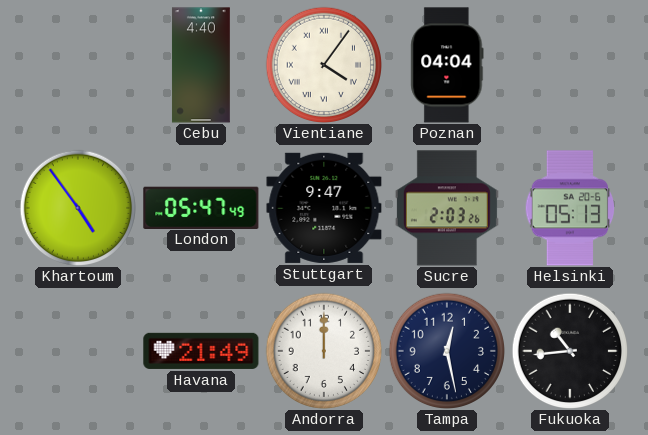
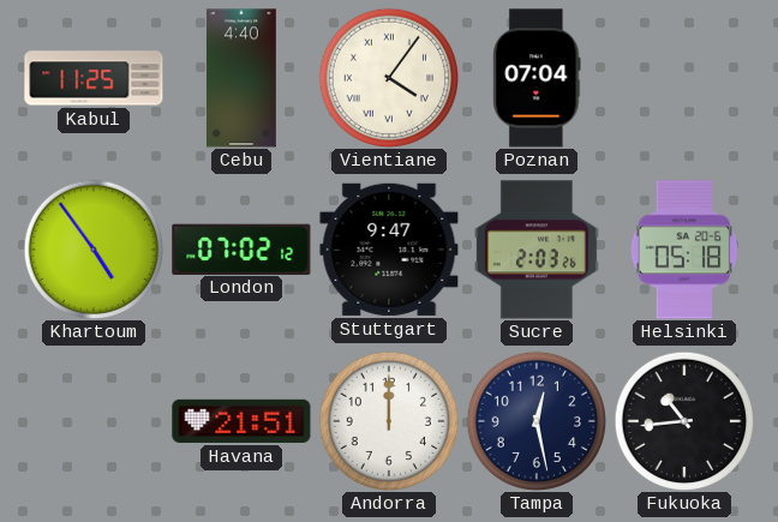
Kabul: none -> 11:25
Poznan: 04:04 -> 07:04
London: 05:47 -> 07:02
Helsinki: 05:13 -> 05:18
Havana: 21:49 -> 21:51
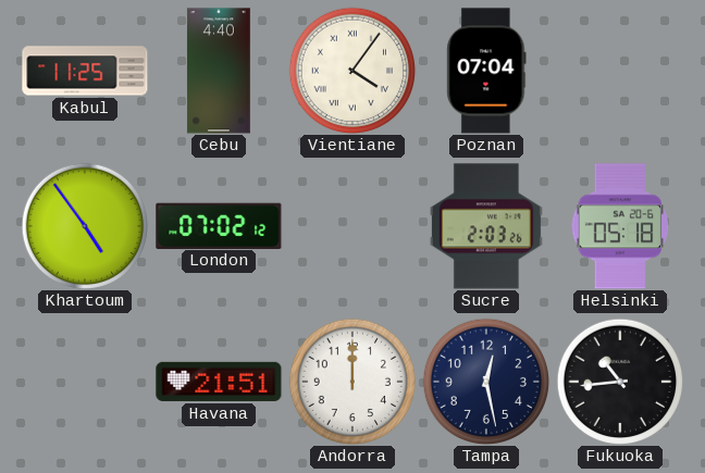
Stuttgart: 9:47 -> none
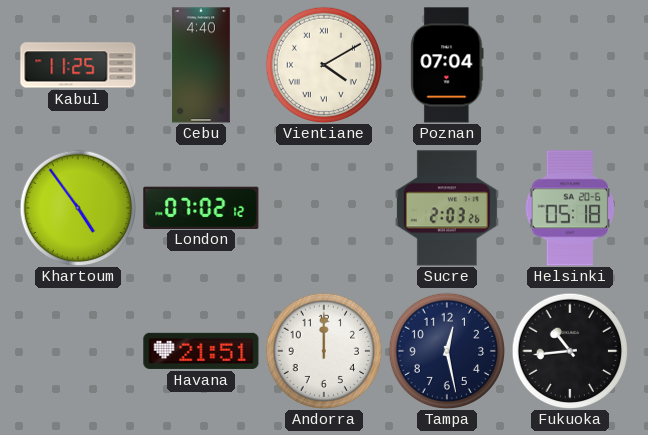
Vientiane: 4:06 -> 4:10
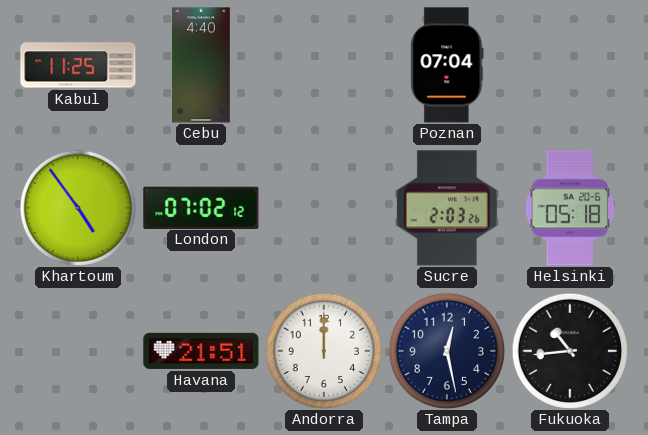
Vientiane: 4:10 -> none
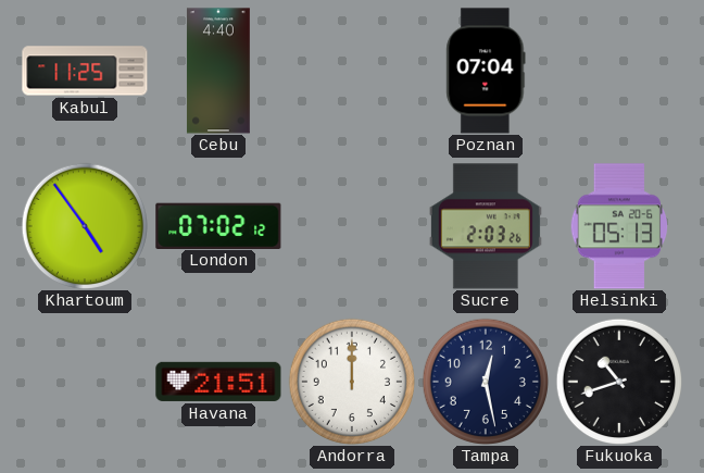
Helsinki: 05:18 -> 05:13
Fukuoka: 10:44 -> 10:42
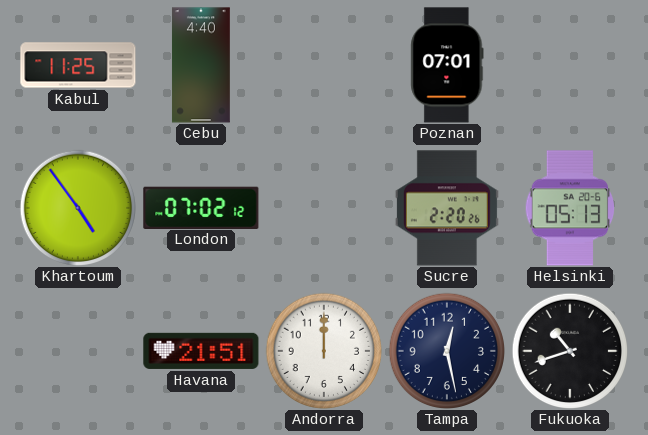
Poznan: 07:04 -> 07:01
Sucre: 2:03 -> 2:20
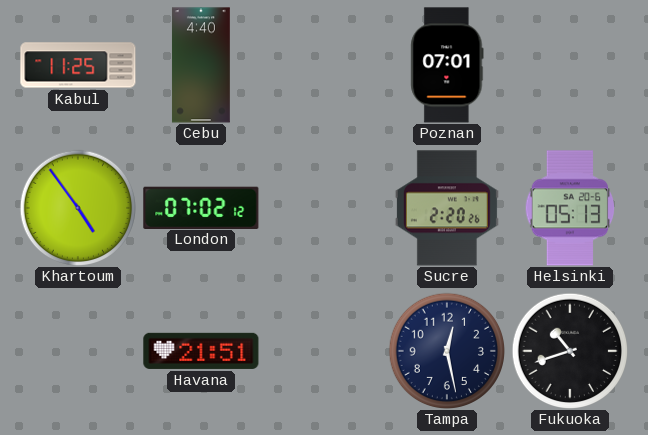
Andorra: 12:00 -> none
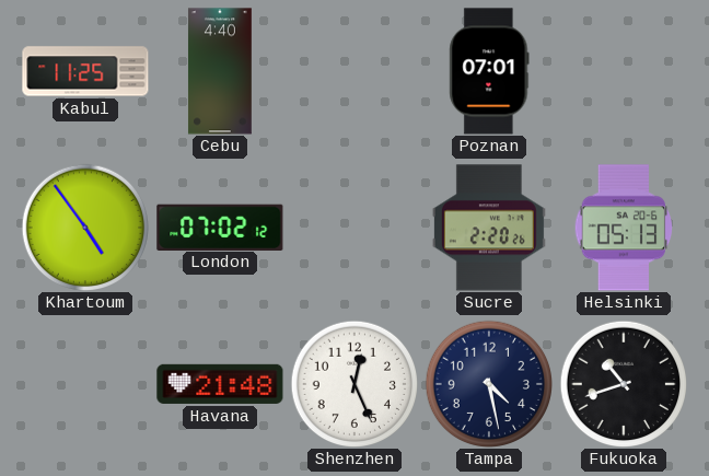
Havana: 21:51 -> 21:48
Shenzhen: none -> 12:26
Tampa: 12:28 -> 4:28
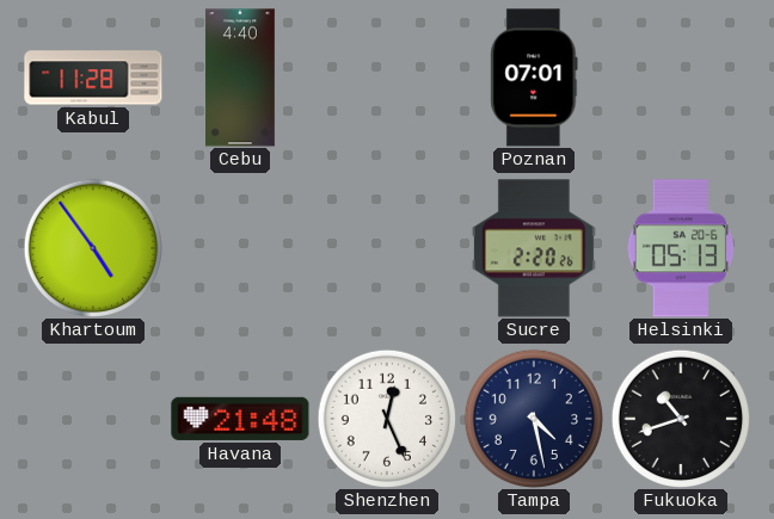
Kabul: 11:25 -> 11:28
London: 07:02 -> none
